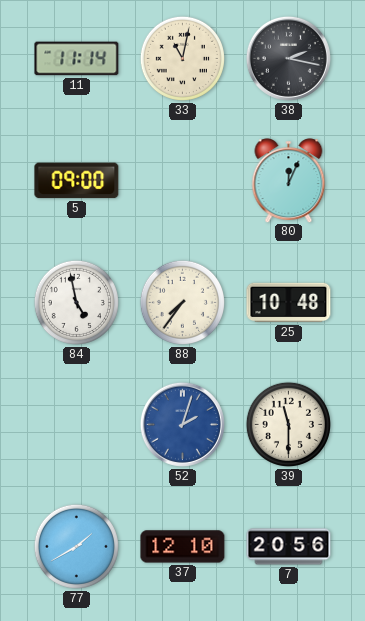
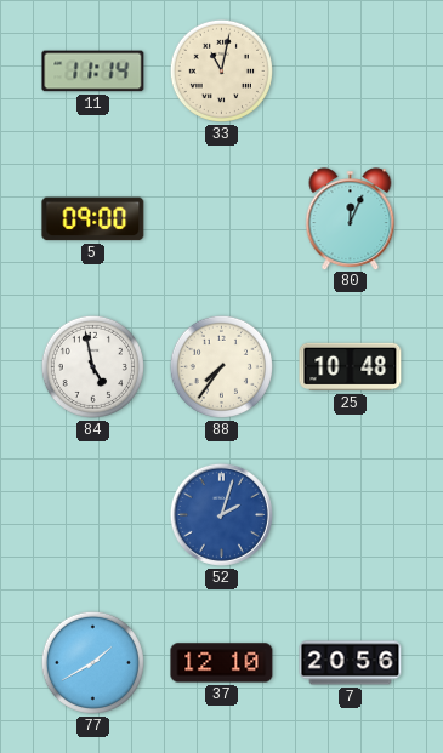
38: 2:17 -> none
39: 11:30 -> none
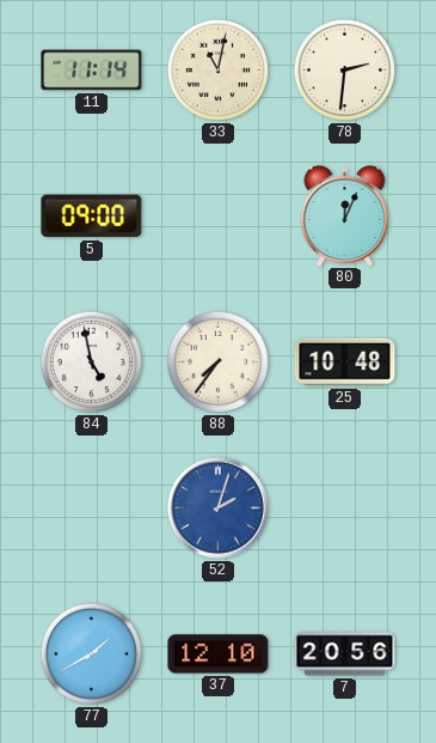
78: none -> 2:31
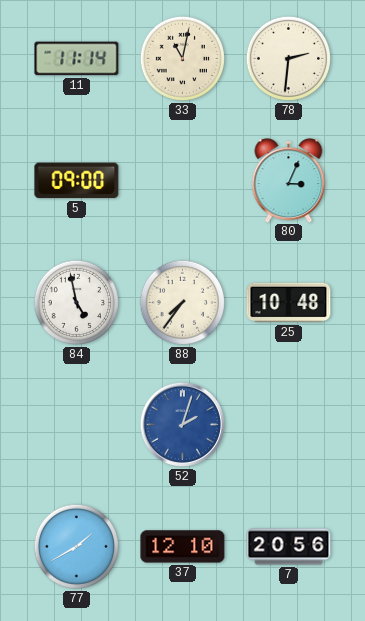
80: 12:04 -> 3:04
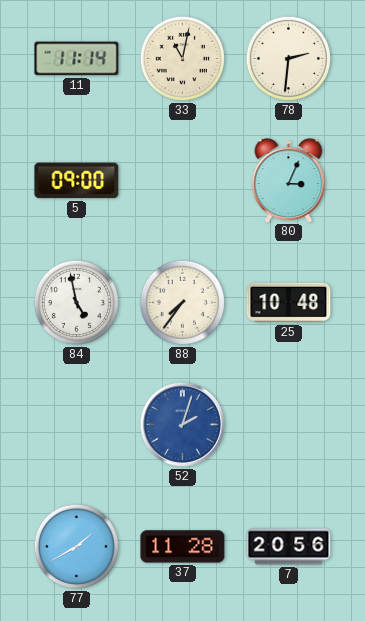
37: 12:10 -> 11:28
